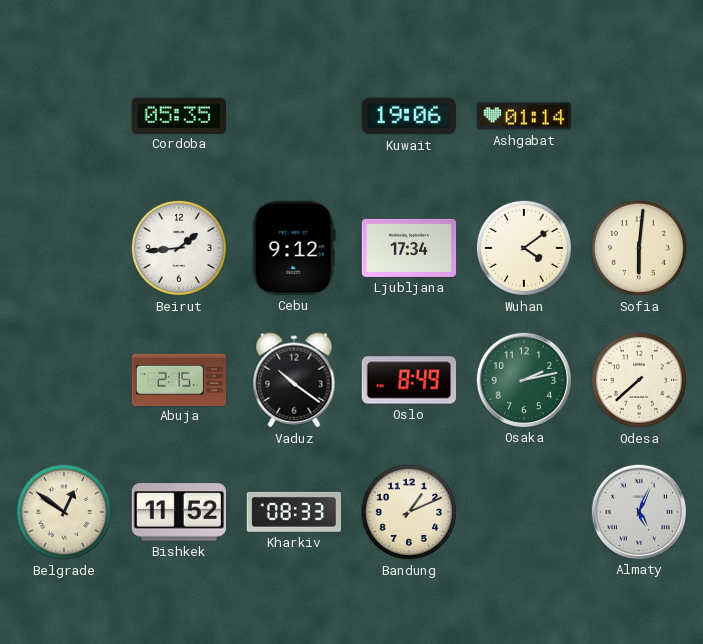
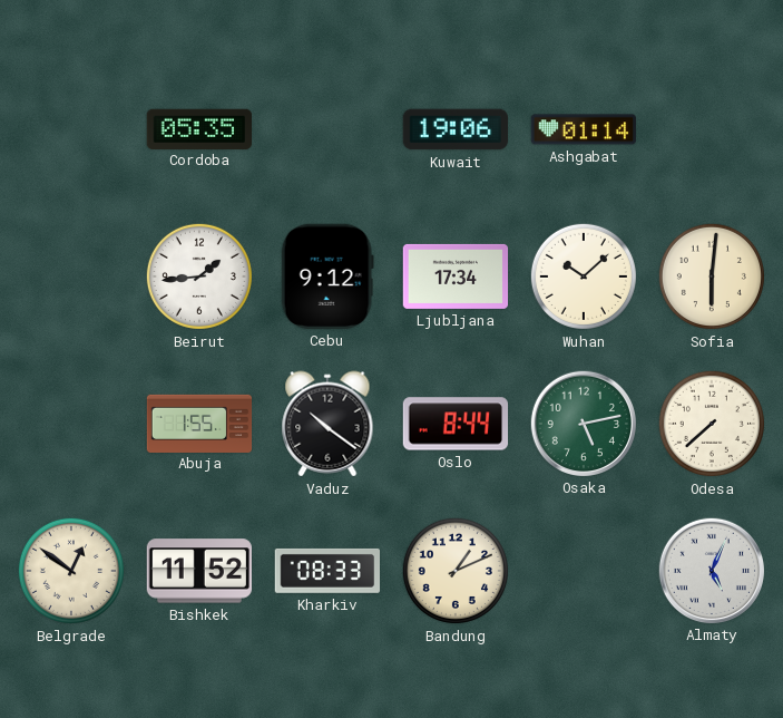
Wuhan: 4:09 -> 10:08
Abuja: 2:15 -> 1:55
Oslo: 8:49 -> 8:44
Osaka: 2:13 -> 5:13
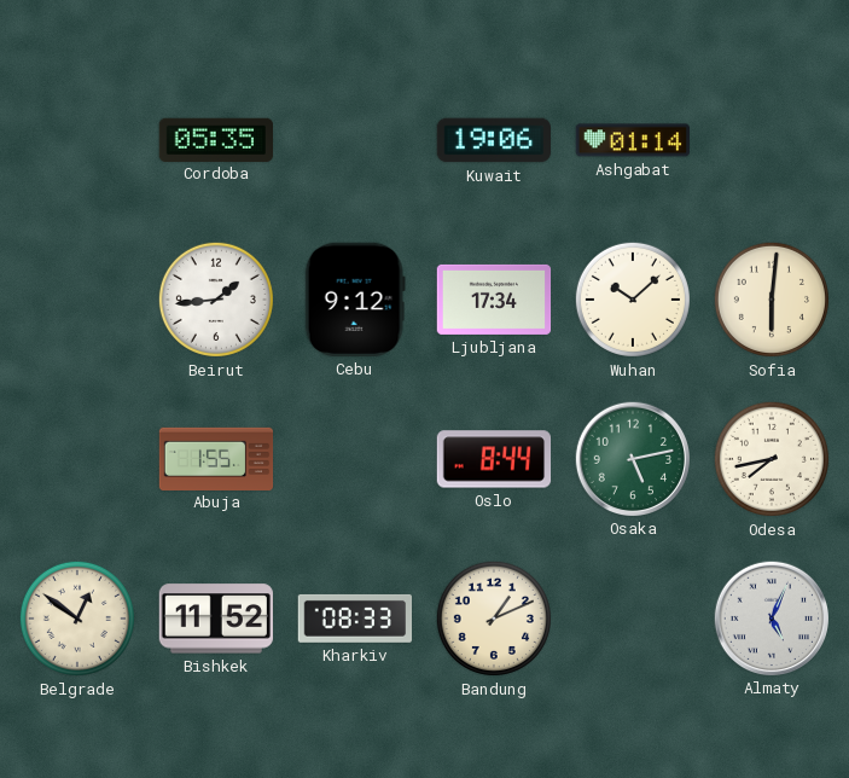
Vaduz: 10:21 -> none
Odesa: 7:38 -> 7:43
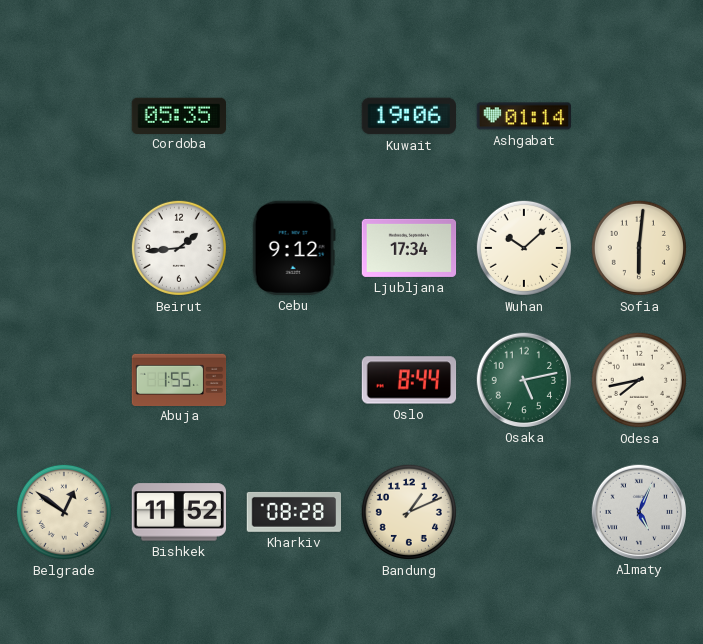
Kharkiv: 08:33 -> 08:28
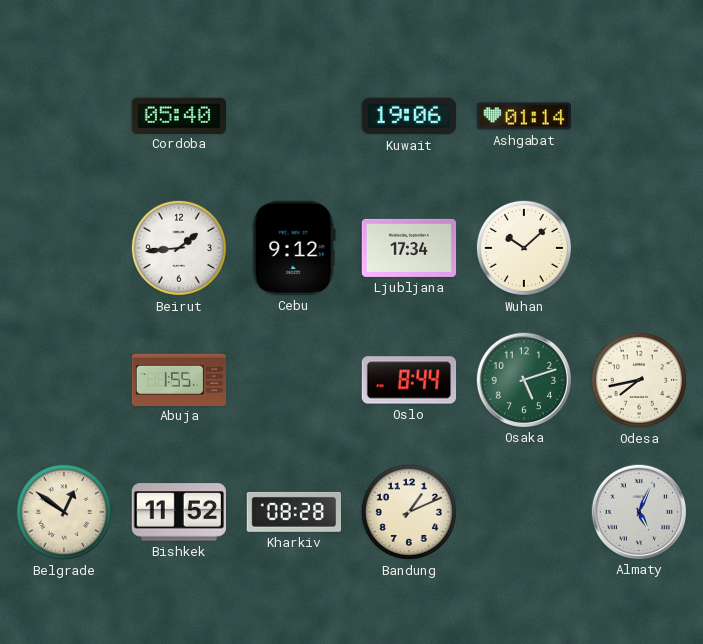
Cordoba: 05:35 -> 05:40
Sofia: 6:01 -> none
Osaka: 5:13 -> 5:12
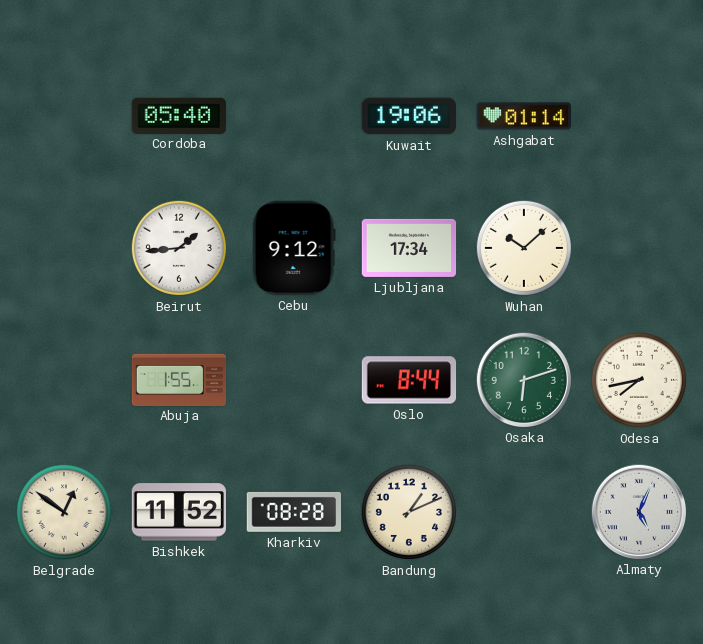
Osaka: 5:12 -> 6:12
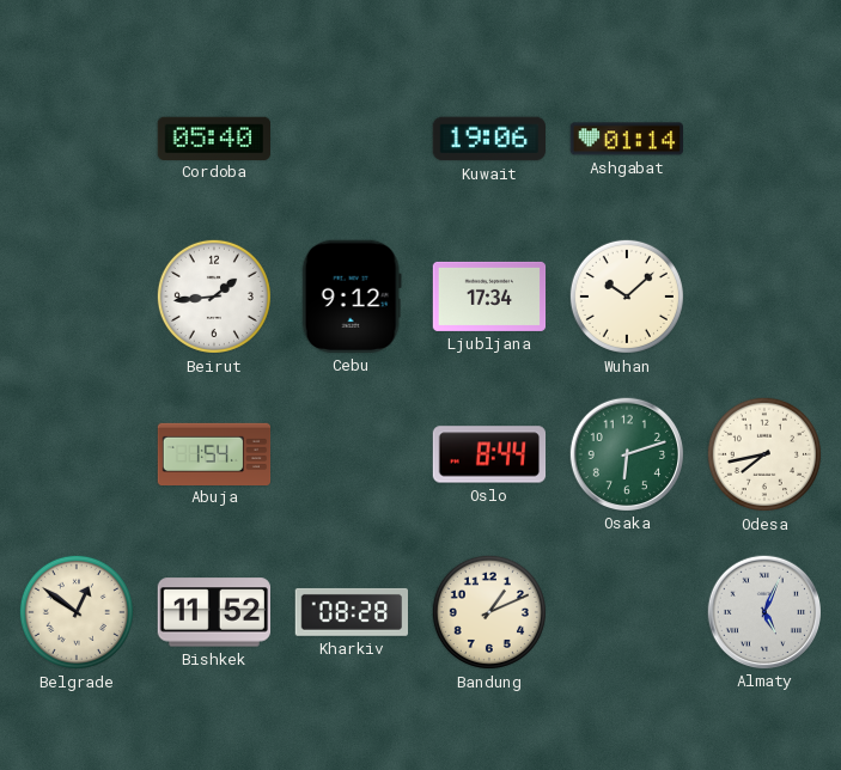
Abuja: 1:55 -> 1:54
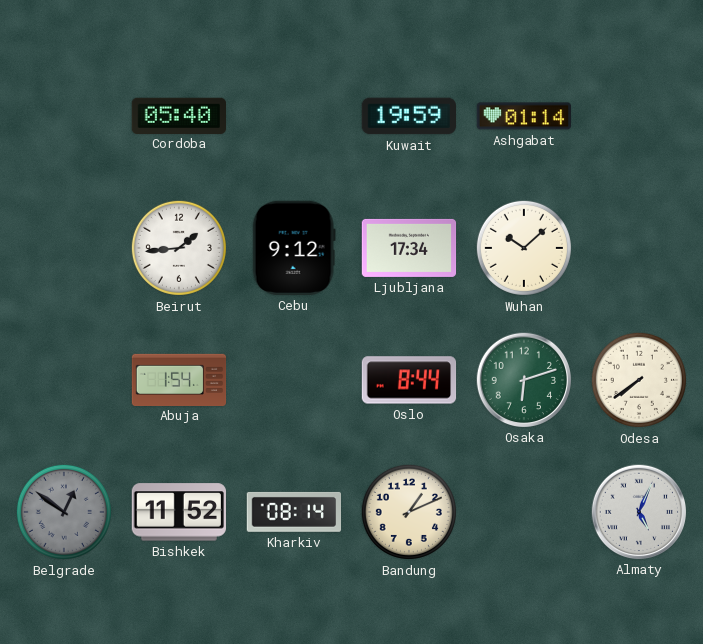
Kuwait: 19:06 -> 19:59
Odesa: 7:43 -> 7:39
Belgrade dial: cream -> grey
Kharkiv: 08:28 -> 08:14
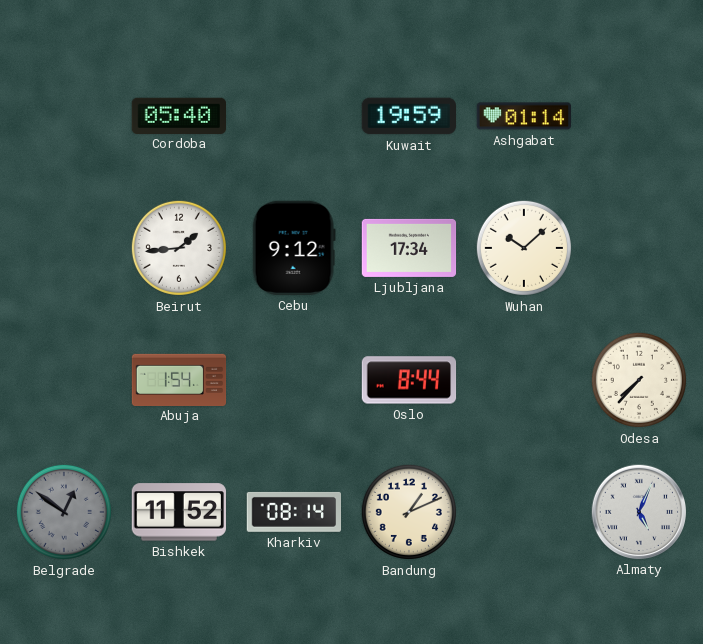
Osaka: 6:12 -> none
Odesa: 7:39 -> 7:37
